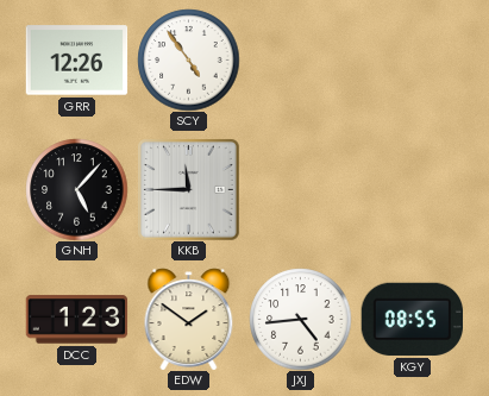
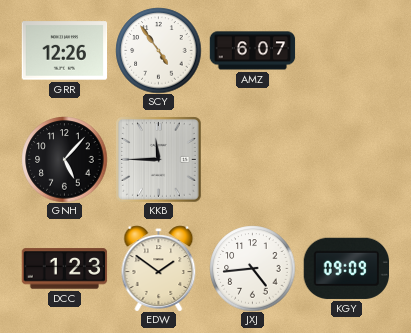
AMZ: none -> 6:07
KGY: 08:55 -> 09:09
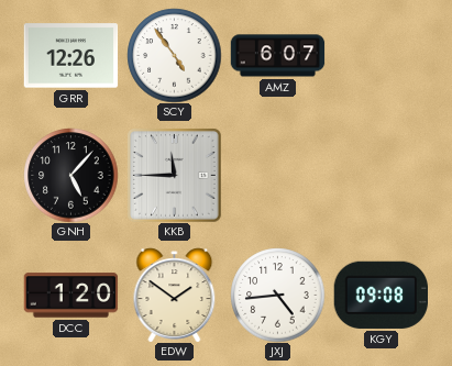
DCC: 1:23 -> 1:20
KGY: 09:09 -> 09:08
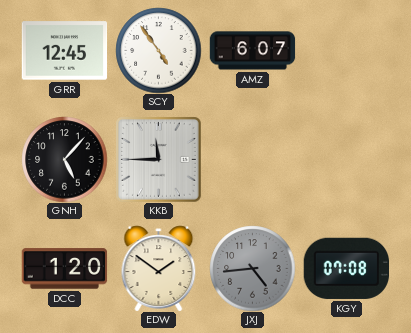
GRR: 12:26 -> 12:45
JXJ dial: white -> grey
KGY: 09:08 -> 07:08
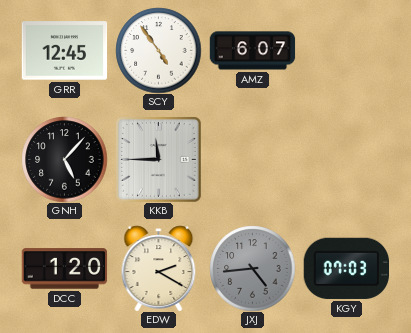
EDW: 1:51 -> 2:20
KGY: 07:08 -> 07:03
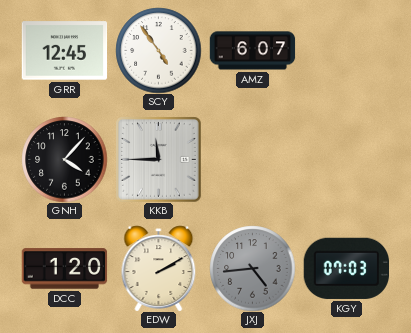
GNH: 5:07 -> 4:07
EDW: 2:20 -> 2:10
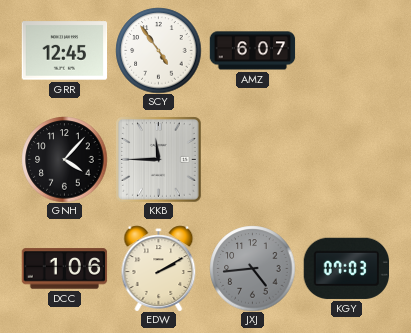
DCC: 1:20 -> 1:06
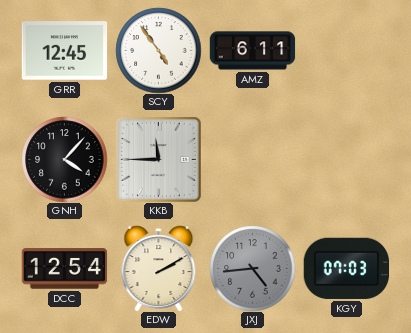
AMZ: 6:07 -> 6:11
DCC: 1:06 -> 12:54
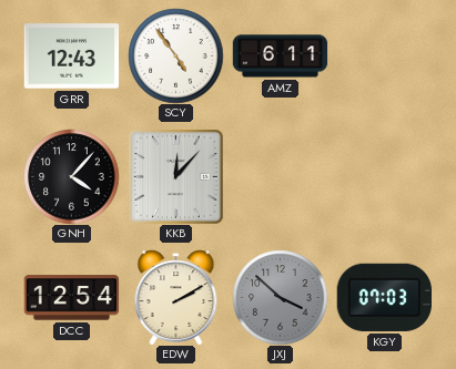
GRR: 12:45 -> 12:43
KKB: 11:45 -> 12:07
JXJ: 4:44 -> 3:52
